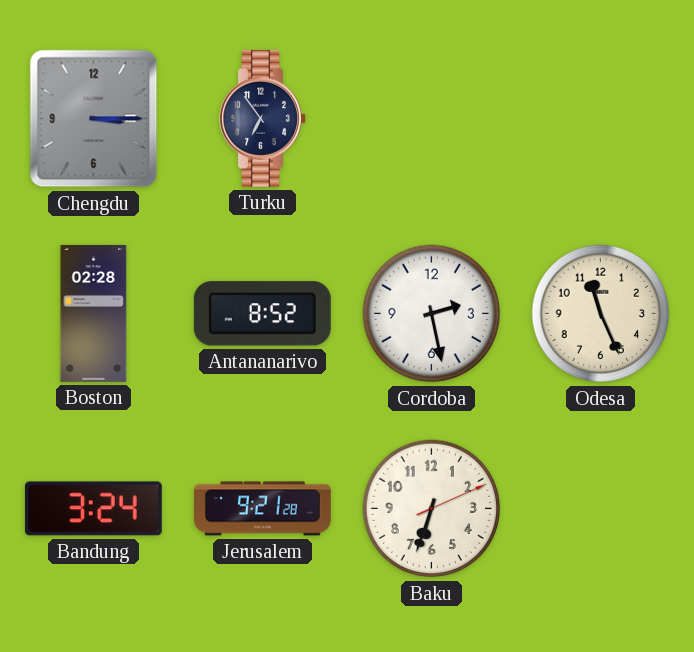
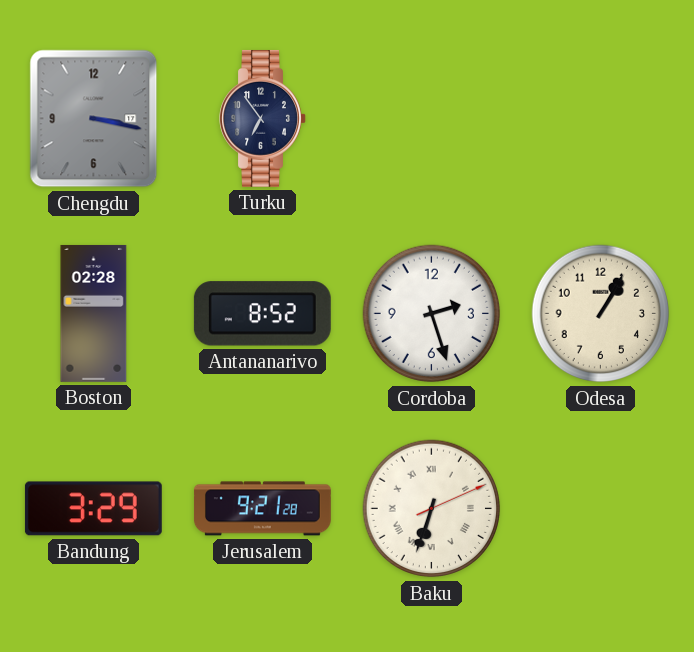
Chengdu: 3:15 -> 3:17
Cordoba: 2:28 -> 2:27
Odesa: 11:26 -> 1:05
Bandung: 3:24 -> 3:29
Baku numerals: Arabic -> Roman
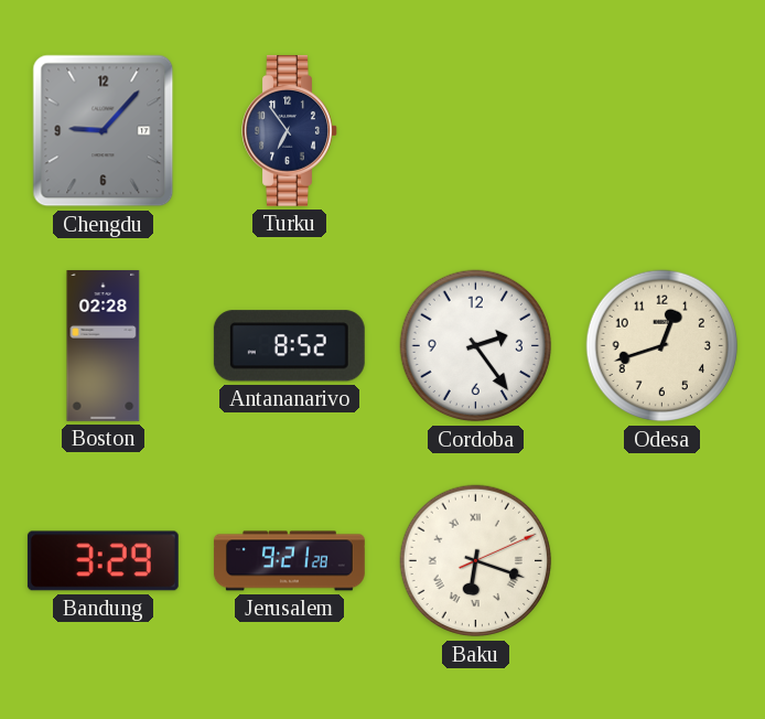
Chengdu: 3:17 -> 9:07
Cordoba: 2:27 -> 2:24
Odesa: 1:05 -> 12:42
Baku: 6:33 -> 6:18
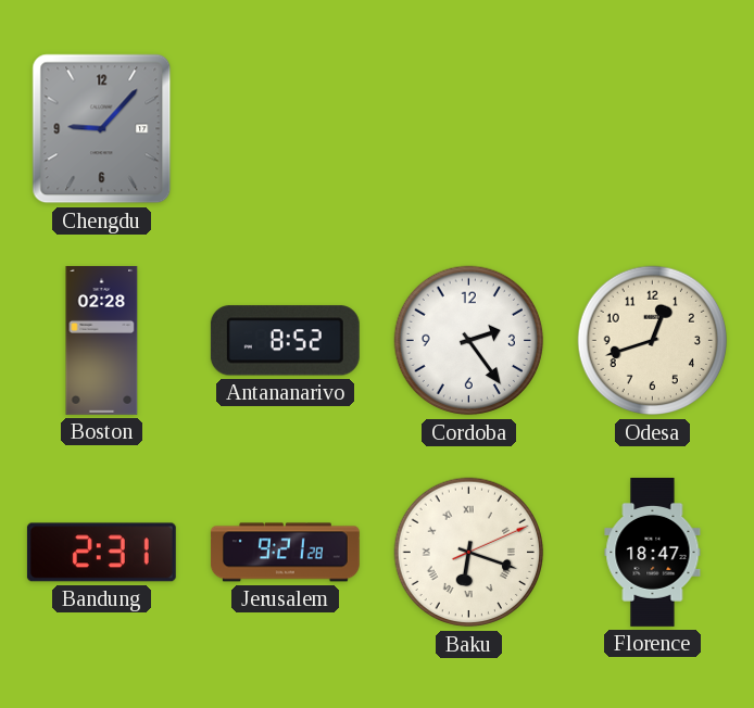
Turku: 6:54 -> none
Bandung: 3:29 -> 2:31
Florence: none -> 18:47
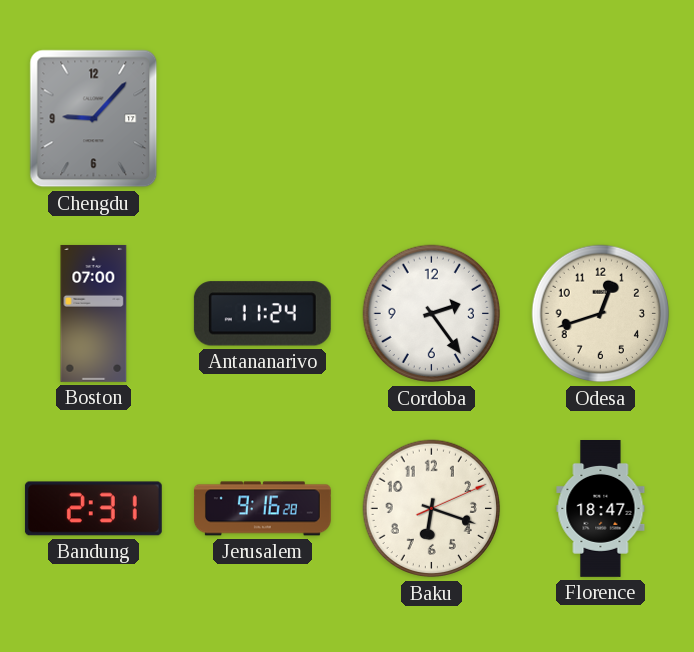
Boston: 02:28 -> 07:00
Antananarivo: 8:52 -> 11:24
Jerusalem: 9:21 -> 9:16
Baku numerals: Roman -> Arabic
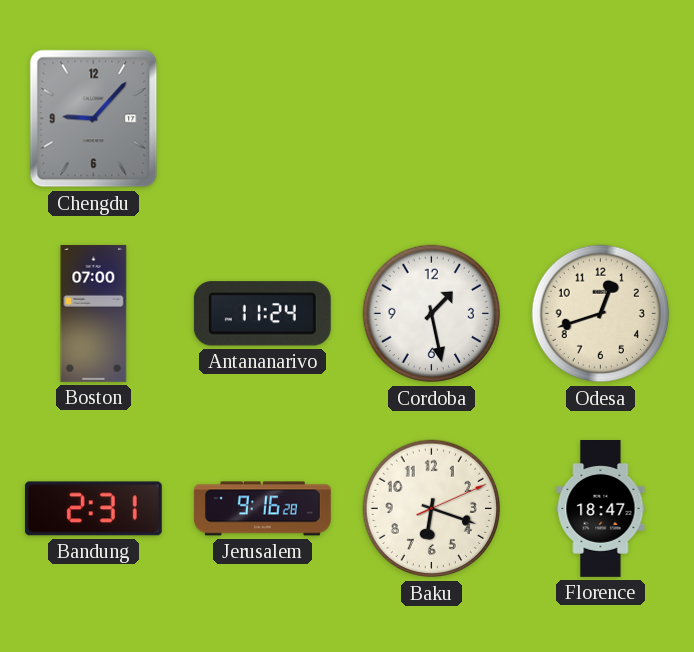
Cordoba: 2:24 -> 1:28
